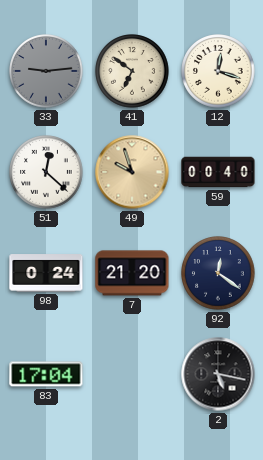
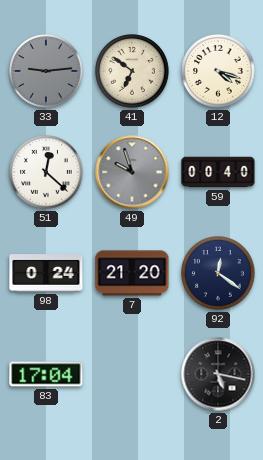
12: 12:18 -> 4:18
49 dial: champagne -> grey
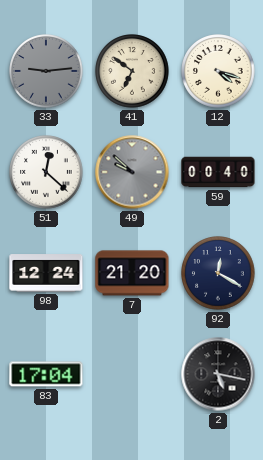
49: 9:57 -> 9:52
98: 0:24 -> 12:24
92: 12:21 -> 12:20
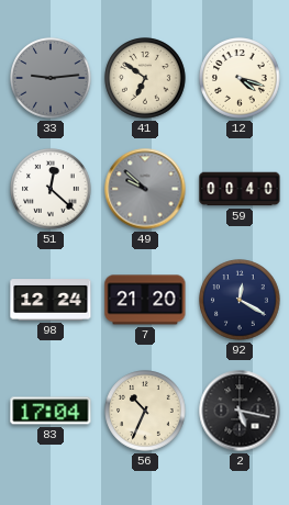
56: none -> 10:34
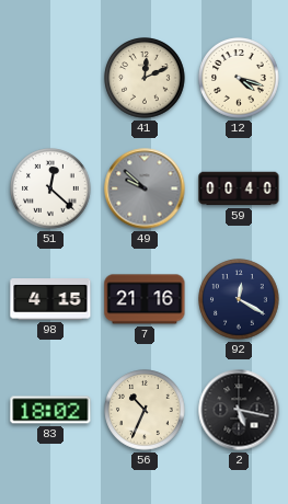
33: 9:14 -> none
41: 6:51 -> 12:11
98: 12:24 -> 4:15
7: 21:20 -> 21:16
83: 17:04 -> 18:02
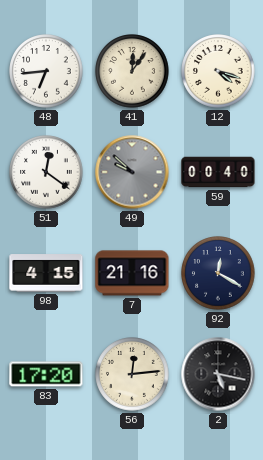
48: none -> 6:44
41: 12:11 -> 12:06
51: 12:22 -> 12:21
83: 18:02 -> 17:20
56: 10:34 -> 12:14
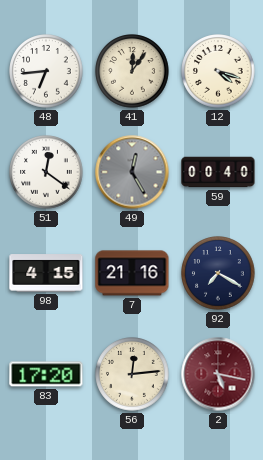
49: 9:52 -> 12:25
92: 12:20 -> 7:20
2 dial: black -> burgundy
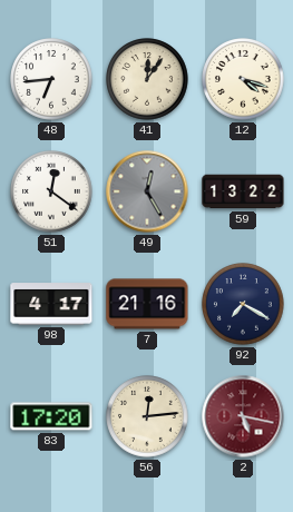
59: 00:40 -> 13:22
98: 4:15 -> 4:17
